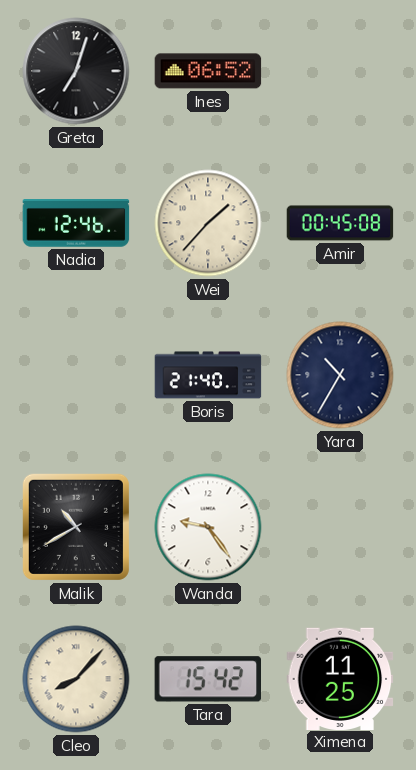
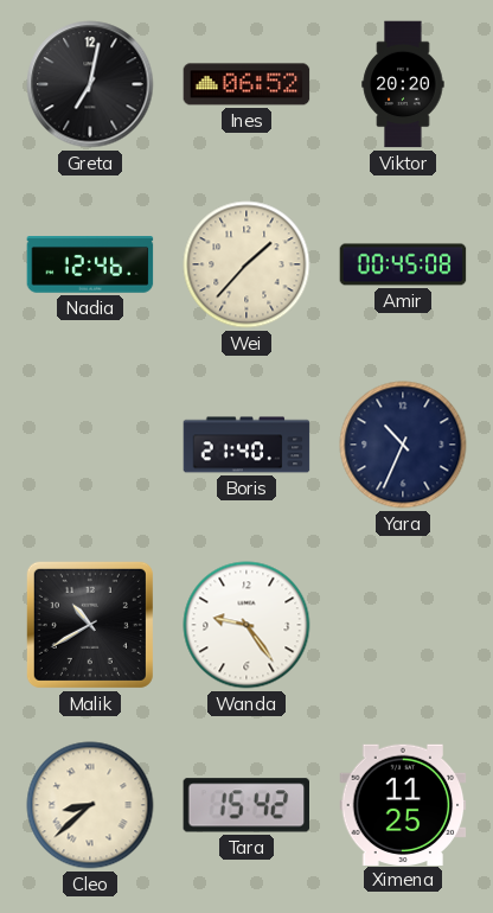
Greta: 7:03 -> 7:02
Viktor: none -> 20:20
Yara: 10:35 -> 10:34
Cleo: 8:07 -> 8:38
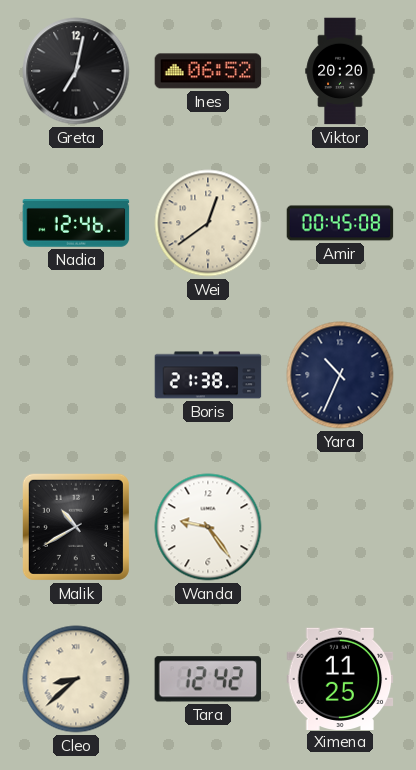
Wei: 1:37 -> 12:39
Boris: 21:40 -> 21:38
Tara: 15:42 -> 12:42
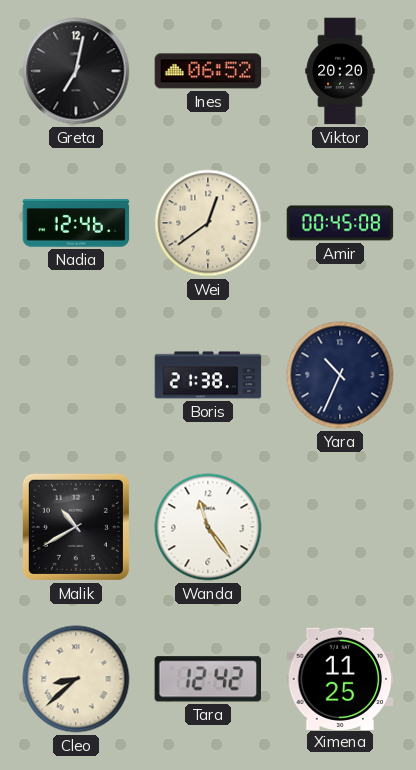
Wanda: 9:24 -> 11:24
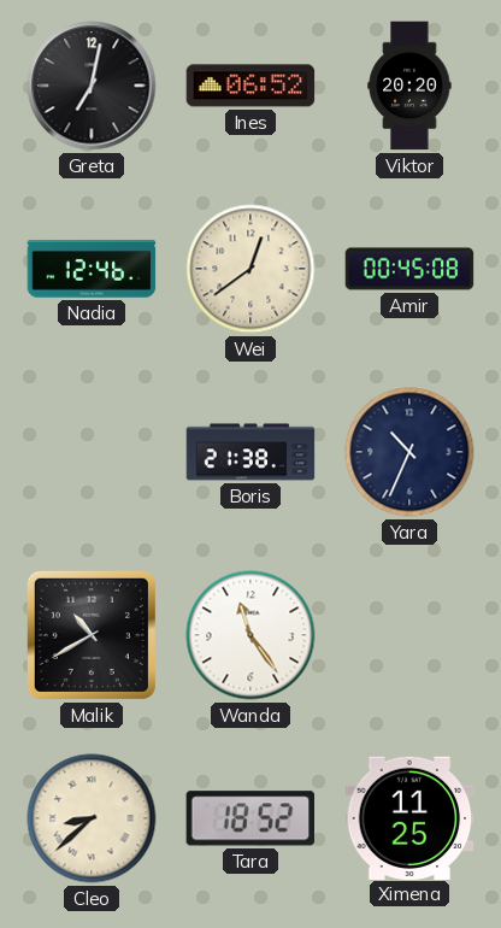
Tara: 12:42 -> 18:52
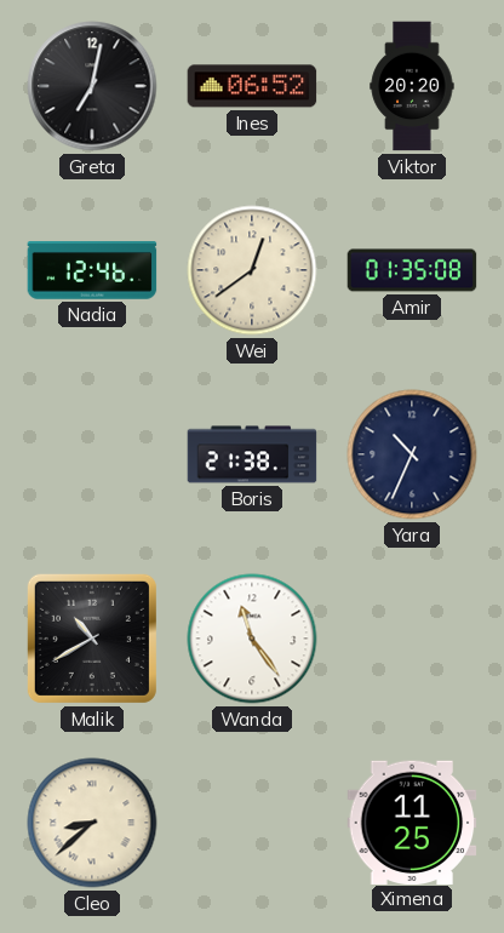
Amir: 00:45 -> 01:35
Tara: 18:52 -> none
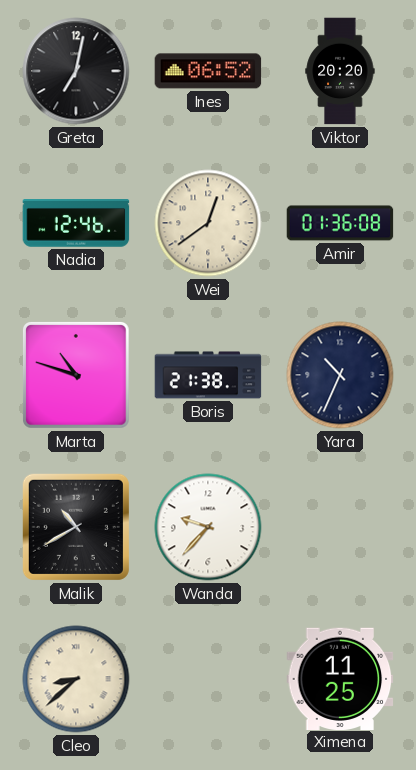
Amir: 01:35 -> 01:36
Marta: none -> 10:48
Wanda: 11:24 -> 9:37
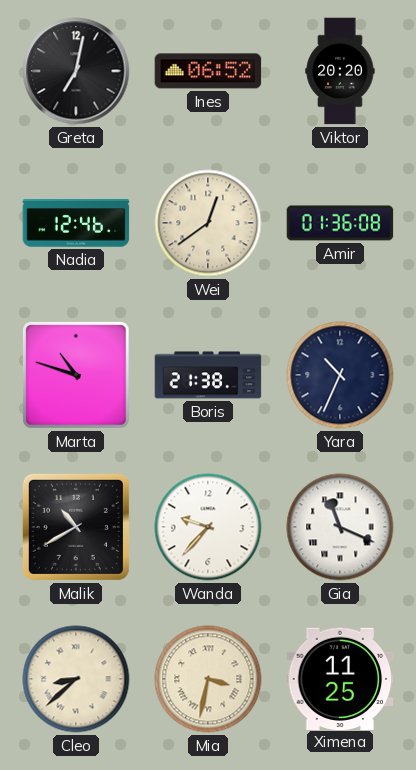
Gia: none -> 11:19
Mia: none -> 3:32
